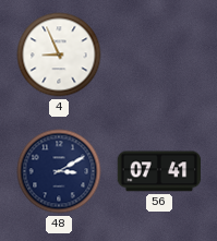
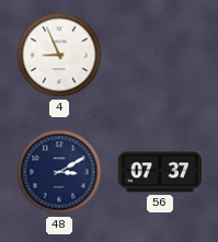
56: 07:41 -> 07:37
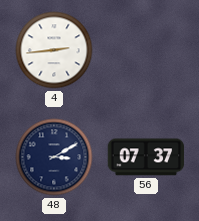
4: 8:56 -> 2:44
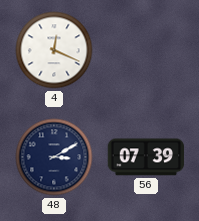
4: 2:44 -> 12:19
56: 07:37 -> 07:39
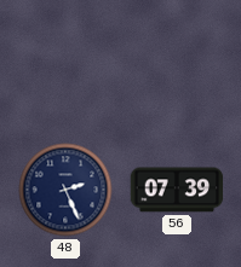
4: 12:19 -> none
48: 3:10 -> 2:26
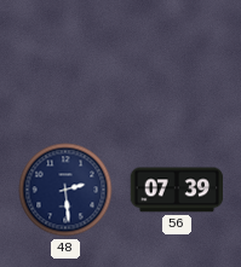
48: 2:26 -> 2:29
